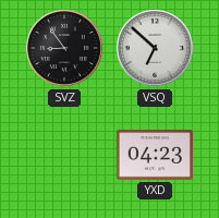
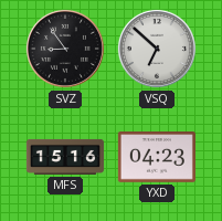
MFS: none -> 15:16
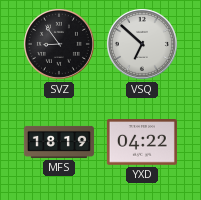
MFS: 15:16 -> 18:19
YXD: 04:23 -> 04:22
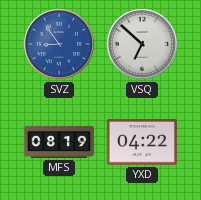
SVZ dial: black -> blue
MFS: 18:19 -> 08:19
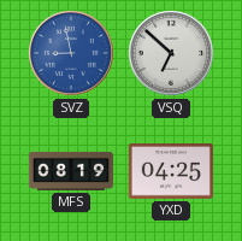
SVZ: 8:54 -> 8:58
YXD: 04:22 -> 04:25
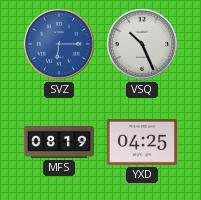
SVZ: 8:58 -> 6:15
VSQ: 6:52 -> 10:26
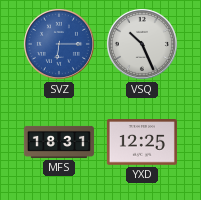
MFS: 08:19 -> 18:31
YXD: 04:25 -> 12:25
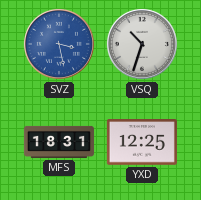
SVZ: 6:15 -> 3:28
VSQ: 10:26 -> 10:33
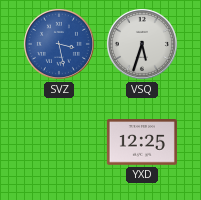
VSQ: 10:33 -> 5:33
MFS: 18:31 -> none
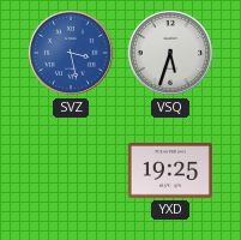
YXD: 12:25 -> 19:25
